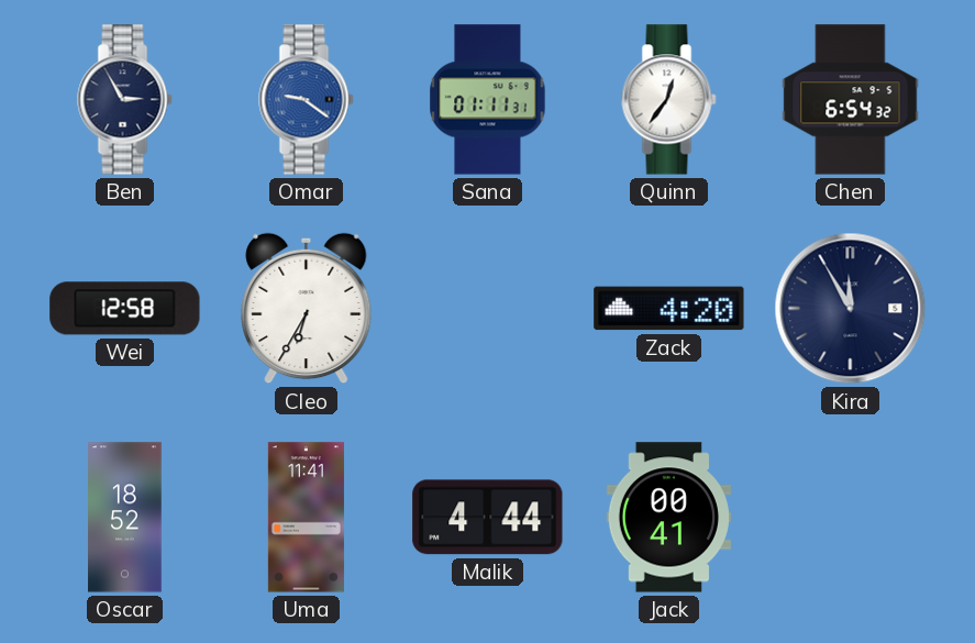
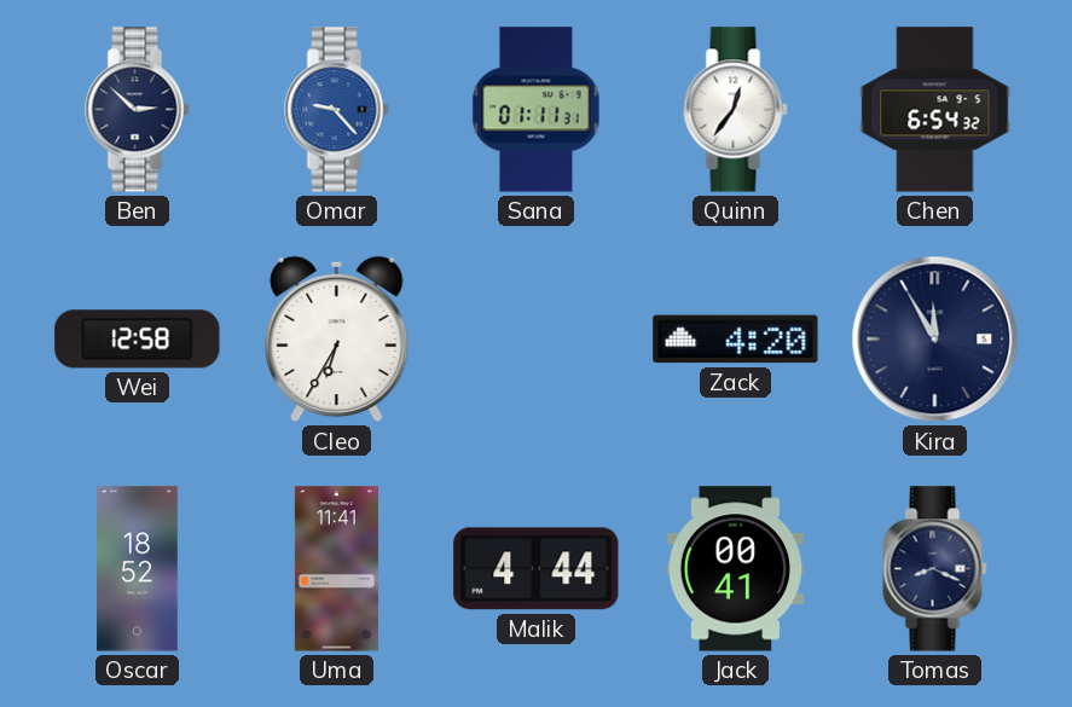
Ben: 2:55 -> 2:52
Omar: 9:21 -> 9:23
Tomas: none -> 8:19
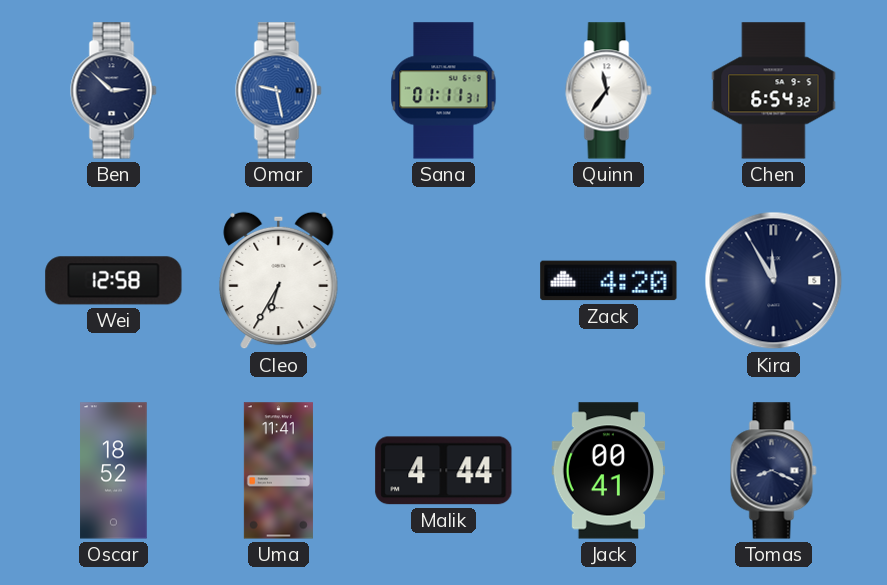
Omar: 9:23 -> 9:28
Quinn: 12:36 -> 11:36
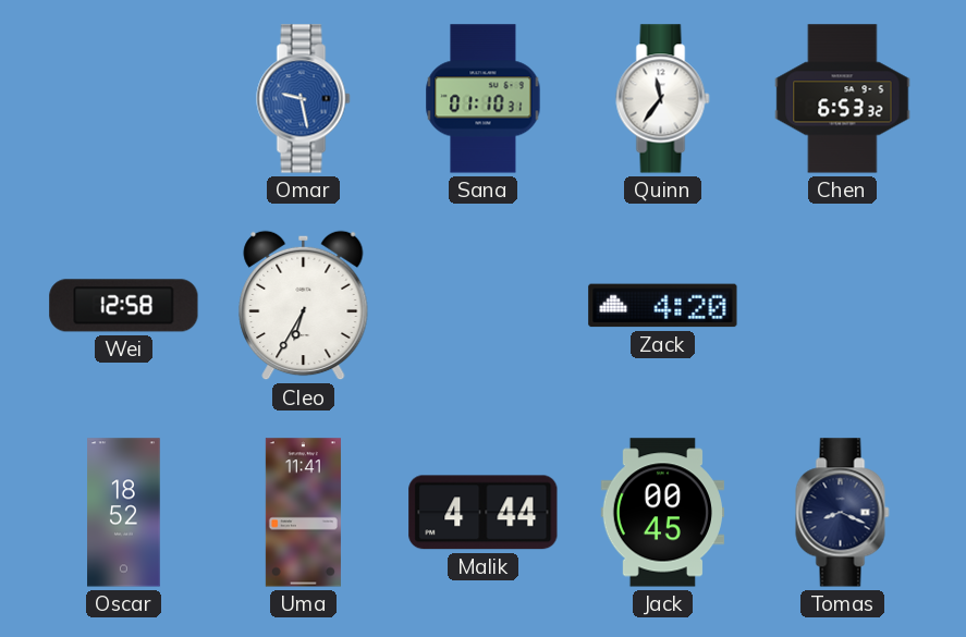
Ben: 2:52 -> none
Sana: 01:11 -> 01:10
Chen: 6:54 -> 6:53
Kira: 11:55 -> none
Jack: 00:41 -> 00:45
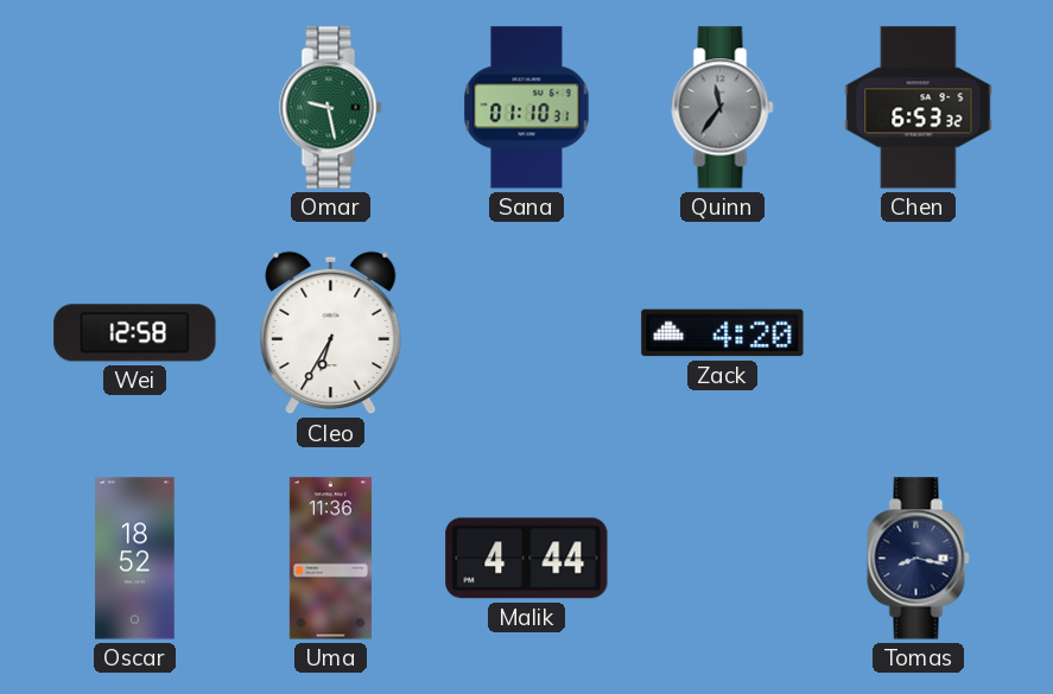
Omar dial: blue -> green
Quinn dial: white -> grey
Uma: 11:41 -> 11:36
Jack: 00:45 -> none
Tomas: 8:19 -> 8:17
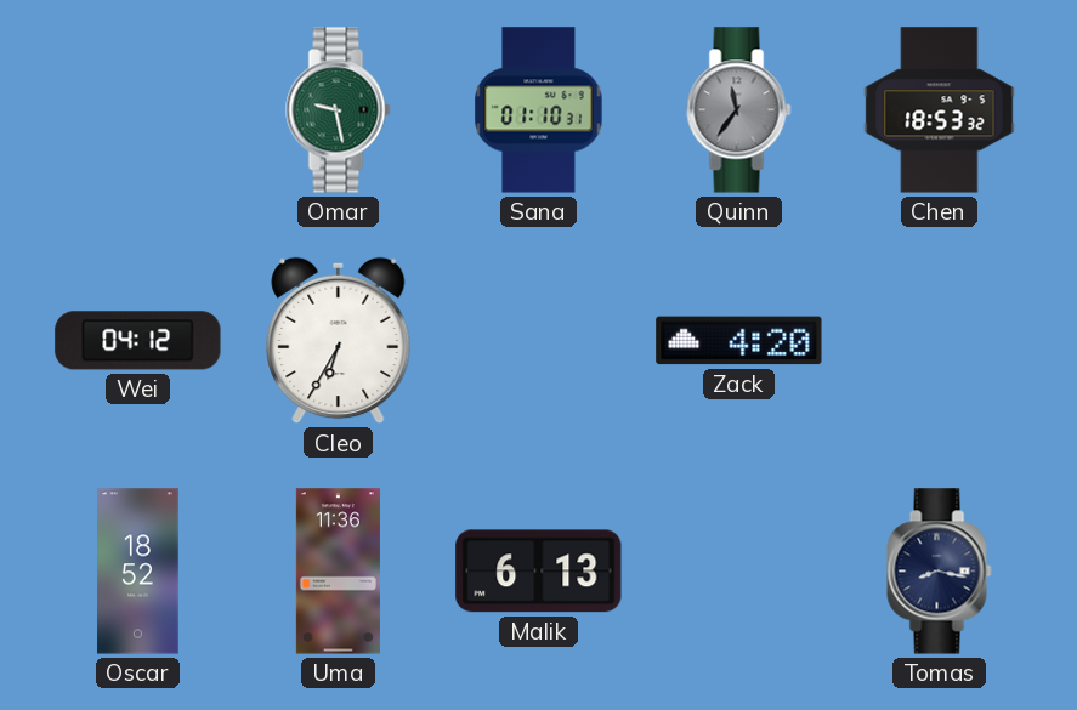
Chen: 6:53 -> 18:53
Wei: 12:58 -> 04:12
Malik: 4:44 -> 6:13
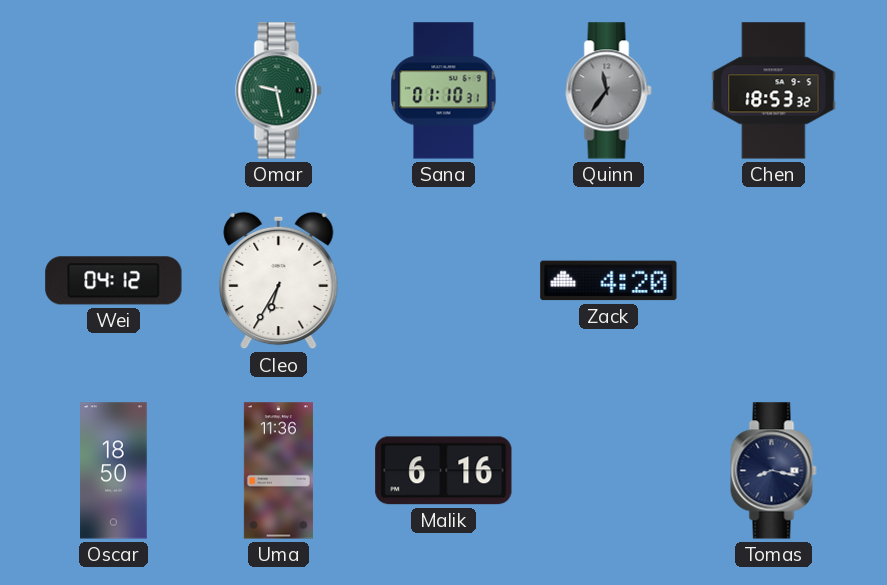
Oscar: 18:52 -> 18:50
Malik: 6:13 -> 6:16
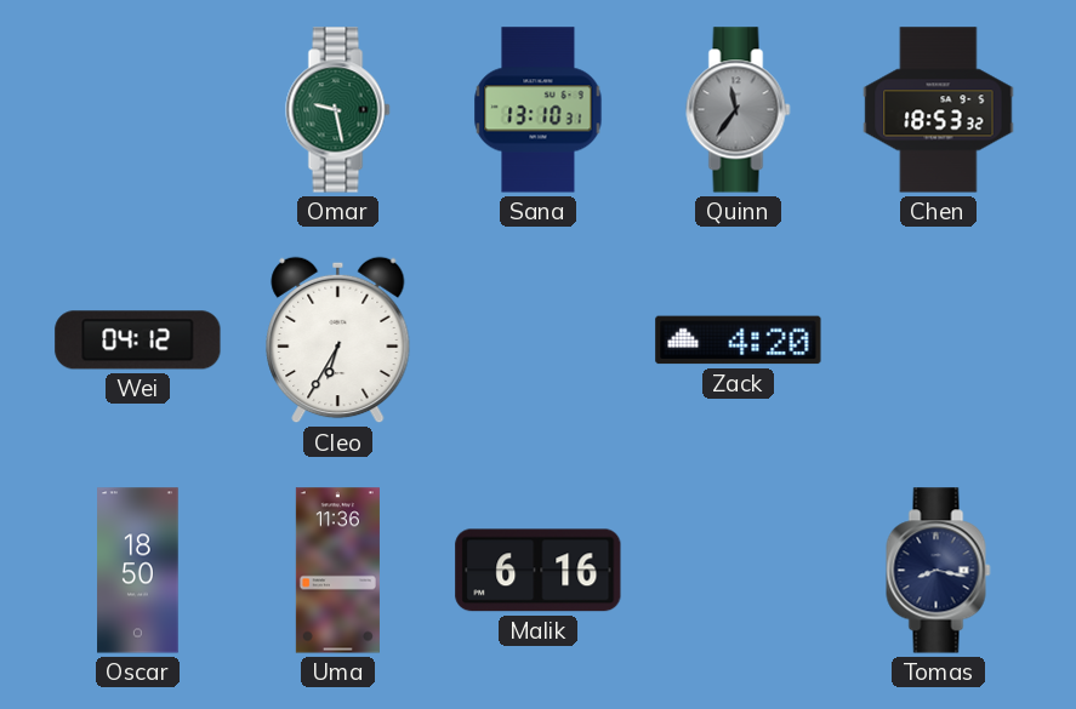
Sana: 01:10 -> 13:10
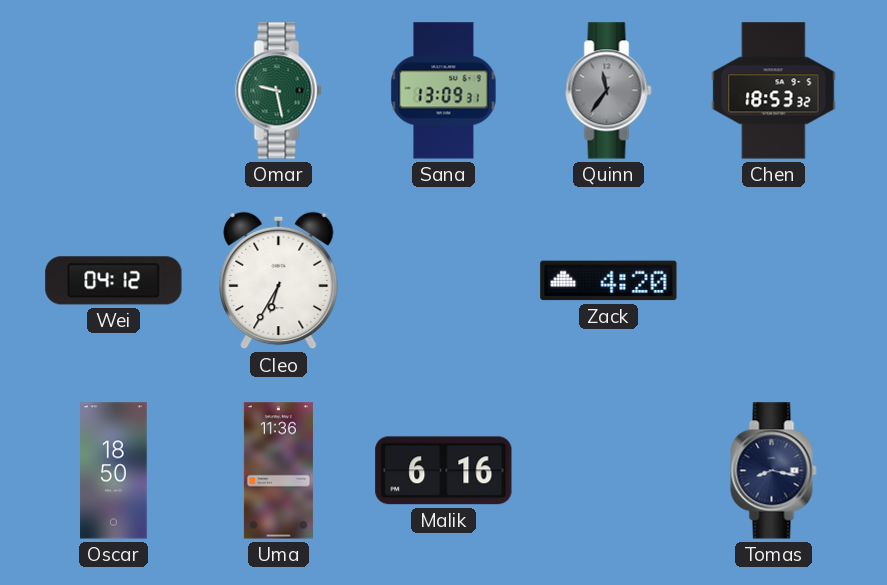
Sana: 13:10 -> 13:09
